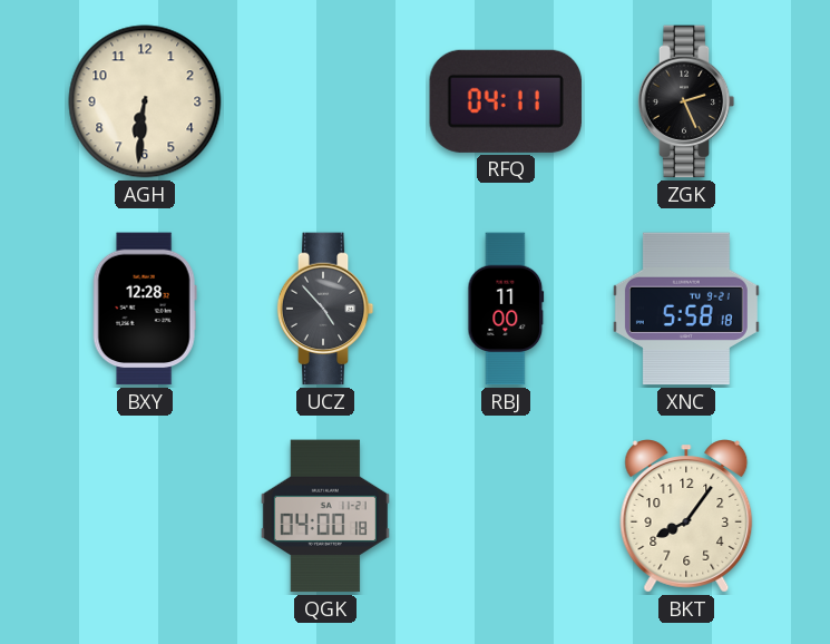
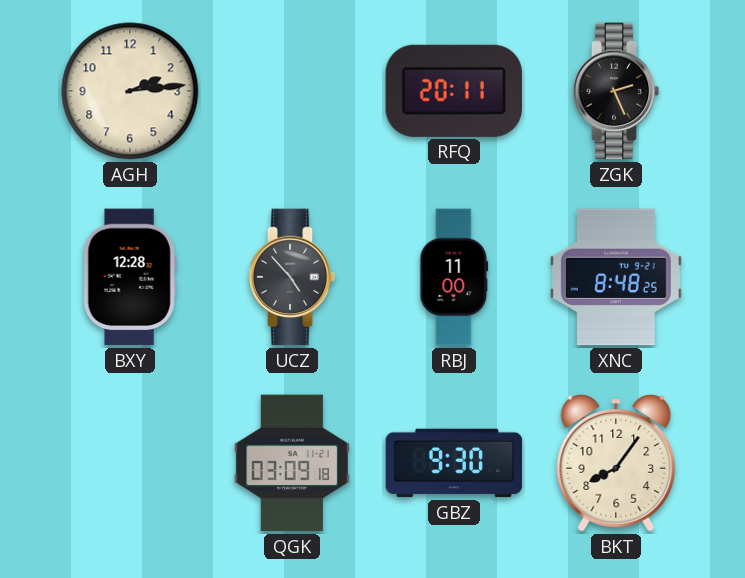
AGH: 6:31 -> 2:14
RFQ: 04:11 -> 20:11
XNC: 5:58 -> 8:48
QGK: 04:00 -> 03:09
GBZ: none -> 9:30
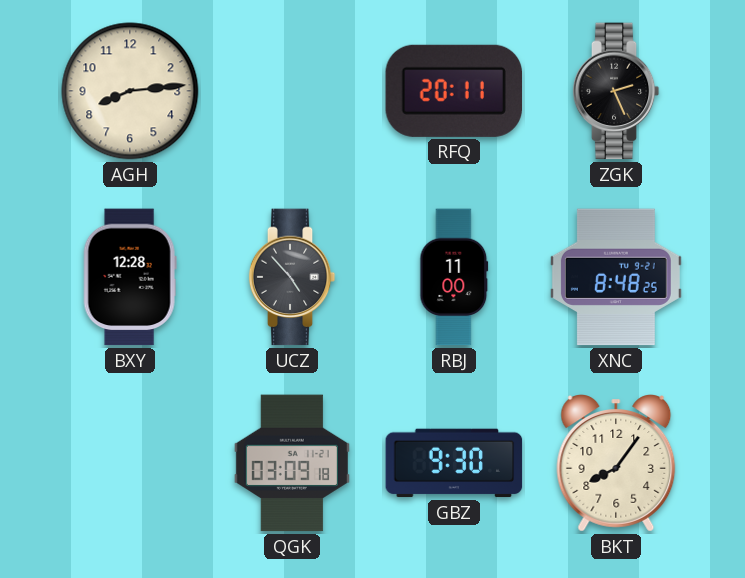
AGH: 2:14 -> 8:14
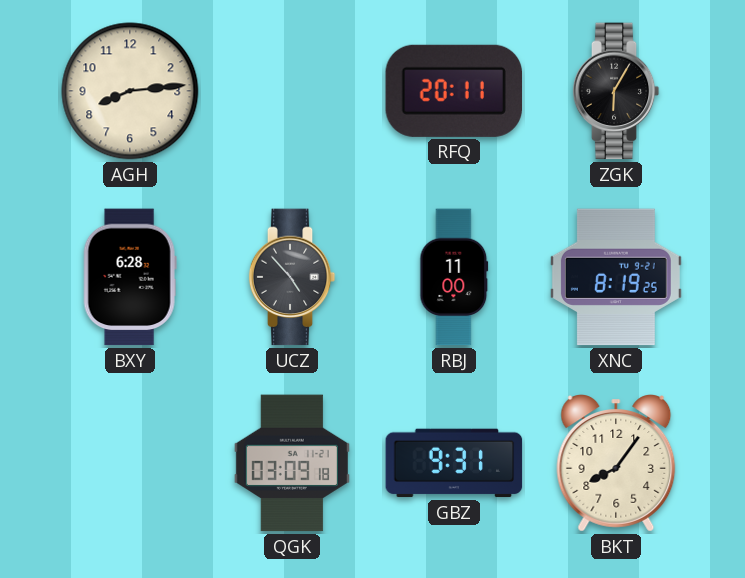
ZGK: 2:26 -> 6:05
BXY: 12:28 -> 6:28
XNC: 8:48 -> 8:19
GBZ: 9:30 -> 9:31
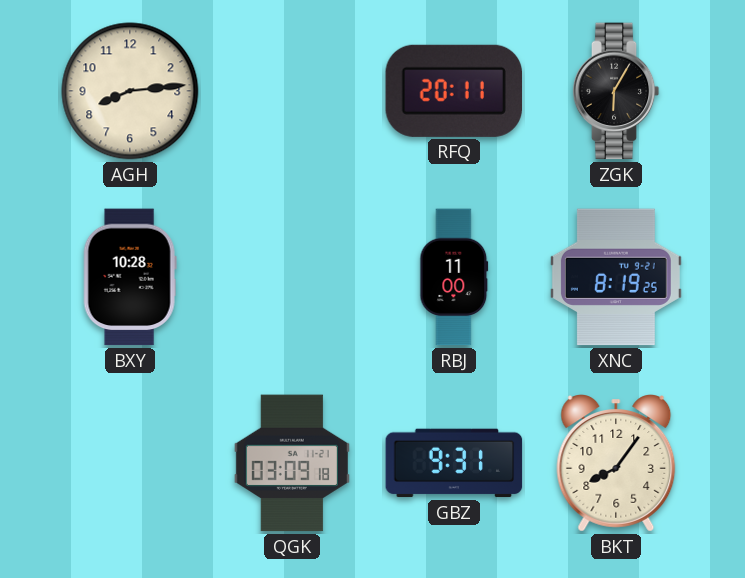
BXY: 6:28 -> 10:28
UCZ: 4:53 -> none
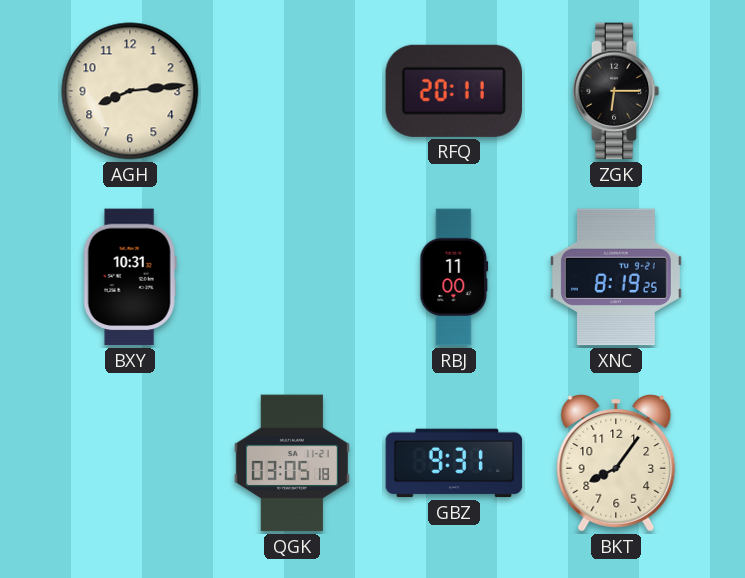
ZGK: 6:05 -> 6:15
BXY: 10:28 -> 10:31
QGK: 03:09 -> 03:05
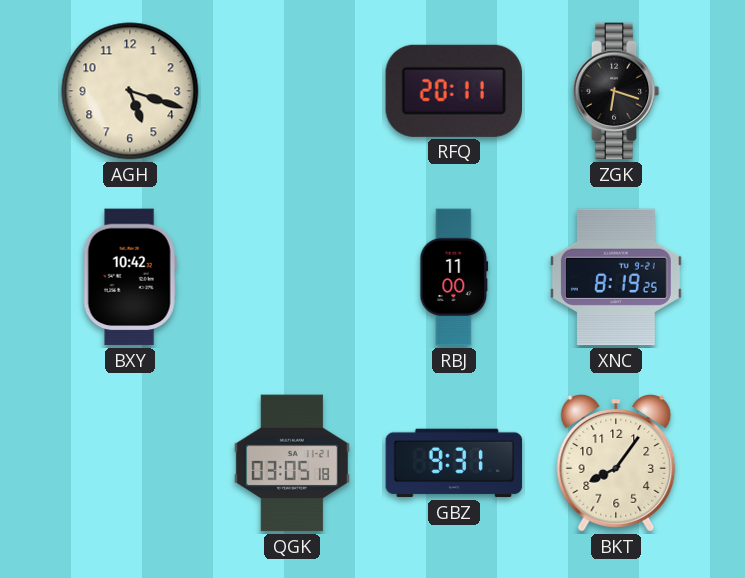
AGH: 8:14 -> 5:18
ZGK: 6:15 -> 6:18
BXY: 10:31 -> 10:42
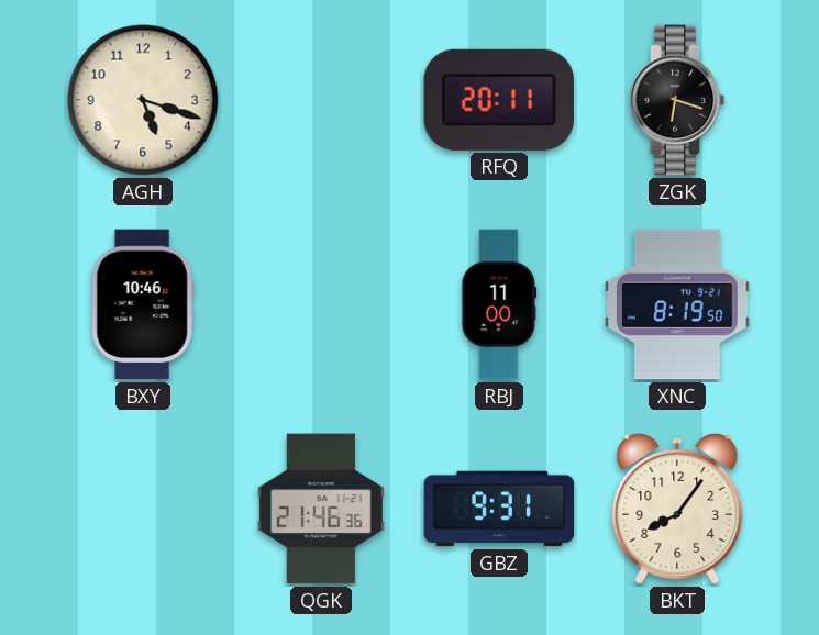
BXY: 10:42 -> 10:46
XNC: 8:19:25 -> 8:19:50
QGK: 03:05 -> 21:46
